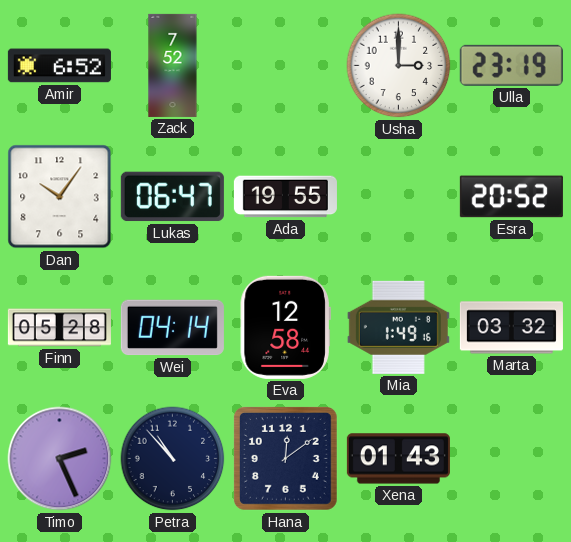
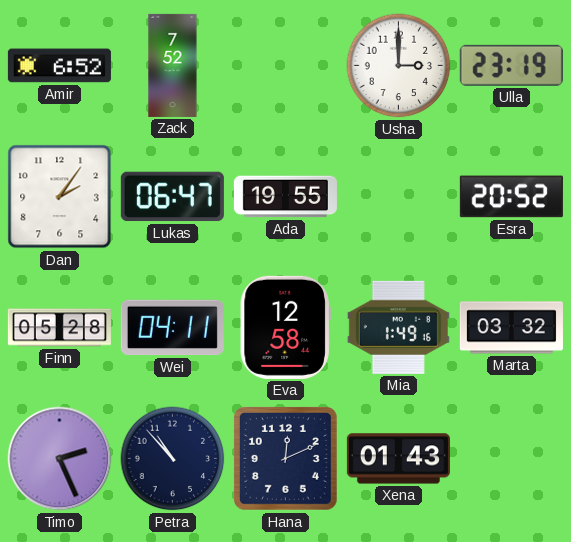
Dan: 10:06 -> 2:06
Wei: 04:14 -> 04:11
Hana: 12:09 -> 12:11
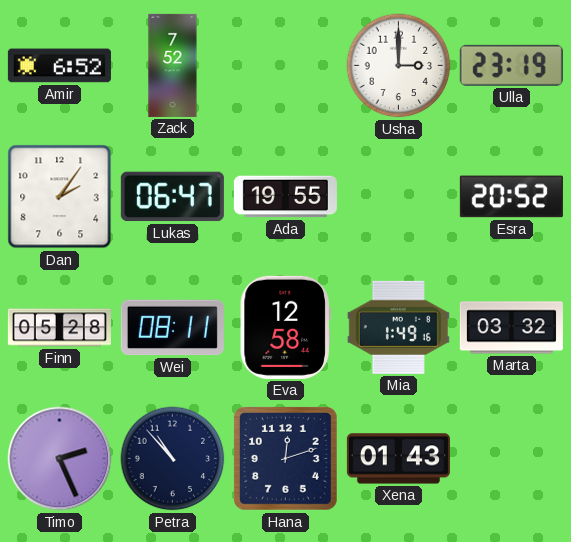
Wei: 04:11 -> 08:11
Hana: 12:11 -> 12:12
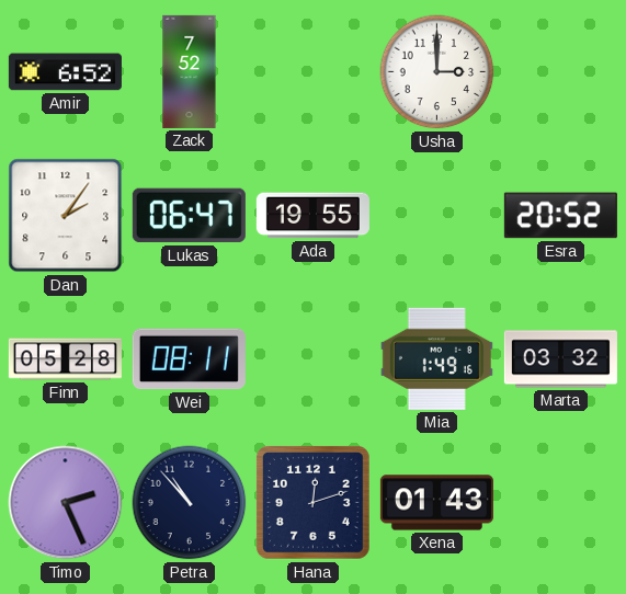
Ulla: 23:19 -> none
Eva: 12:58 -> none
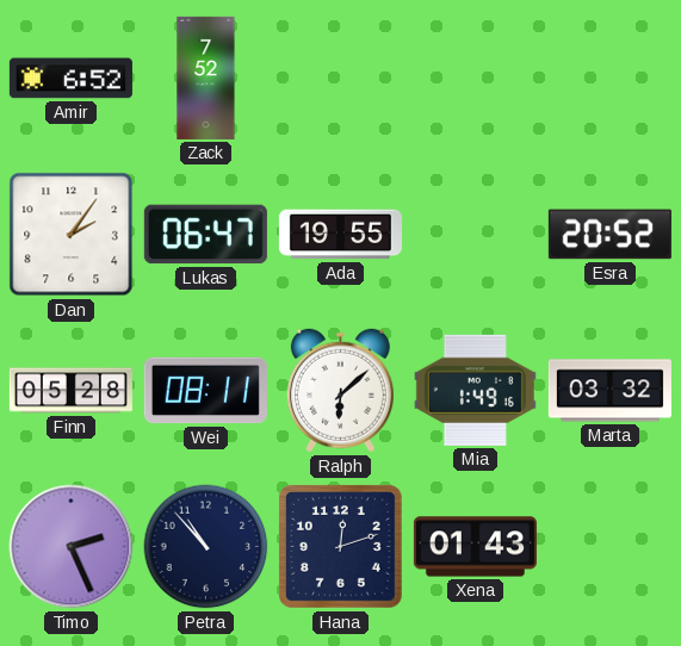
Usha: 3:00 -> none
Ralph: none -> 6:08
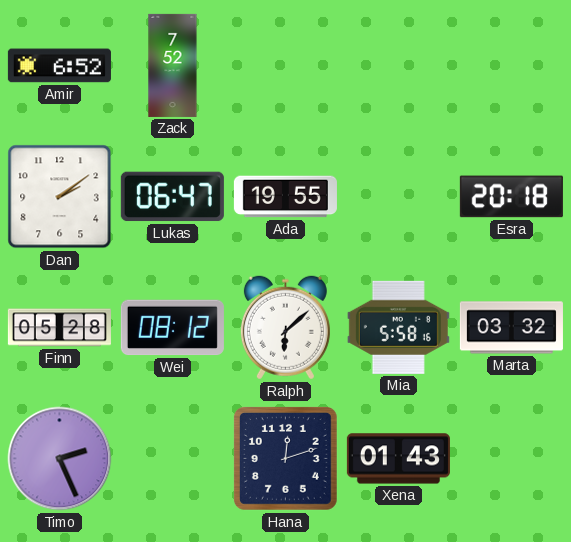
Dan: 2:06 -> 2:09
Esra: 20:52 -> 20:18
Wei: 08:11 -> 08:12
Mia: 1:49 -> 5:58
Petra: 10:53 -> none
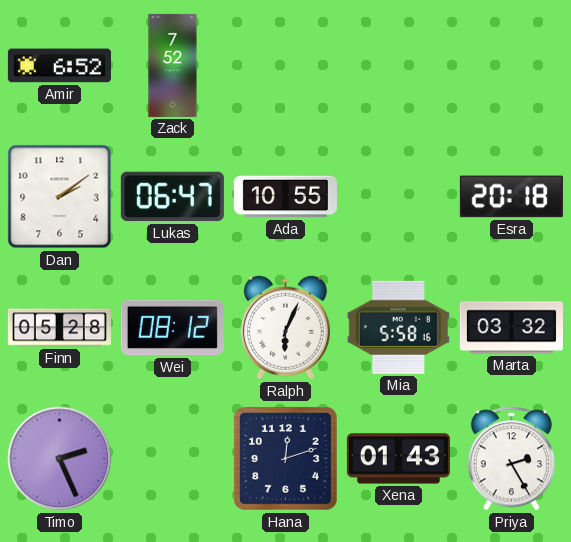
Ada: 19:55 -> 10:55
Ralph: 6:08 -> 6:04
Priya: none -> 2:25
